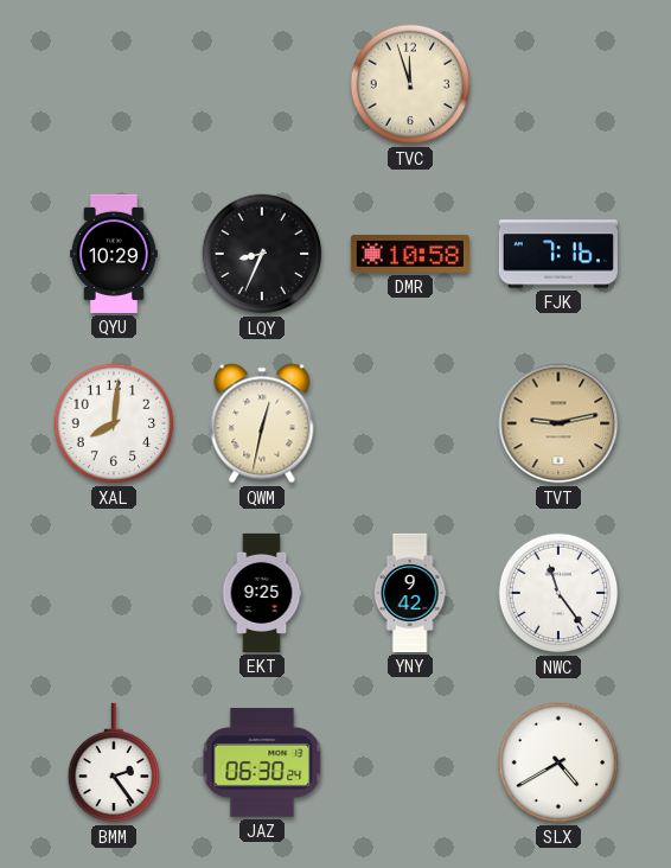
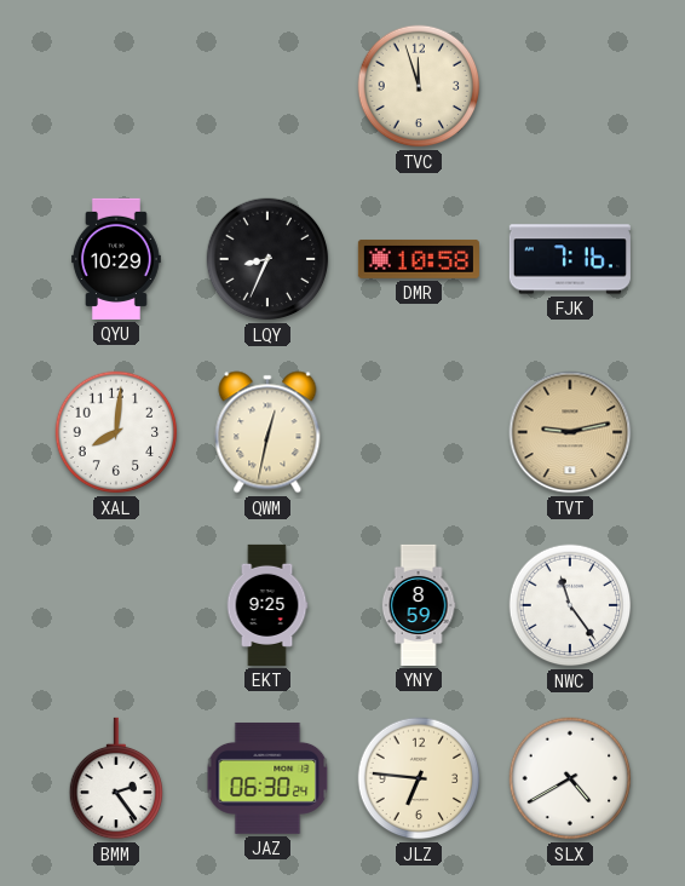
YNY: 9:42 -> 8:59
JLZ: none -> 6:46
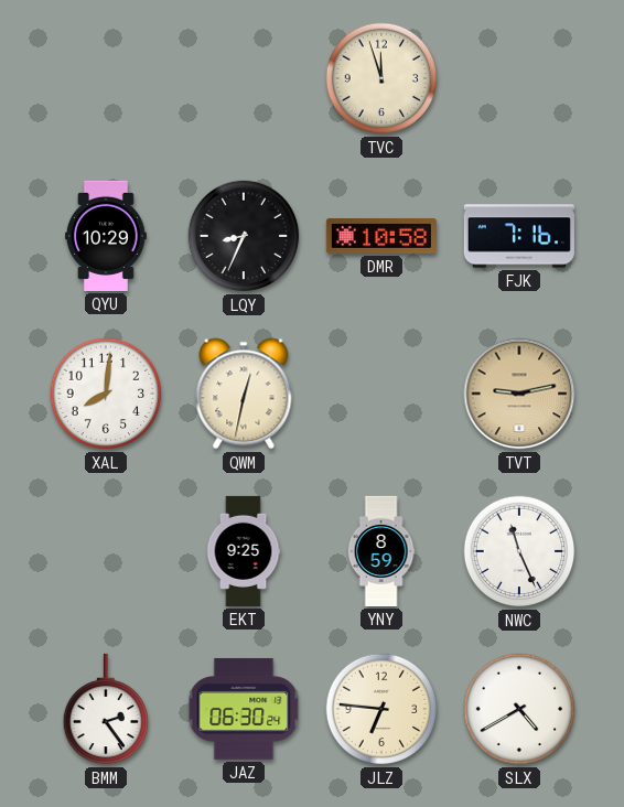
NWC: 11:24 -> 11:26
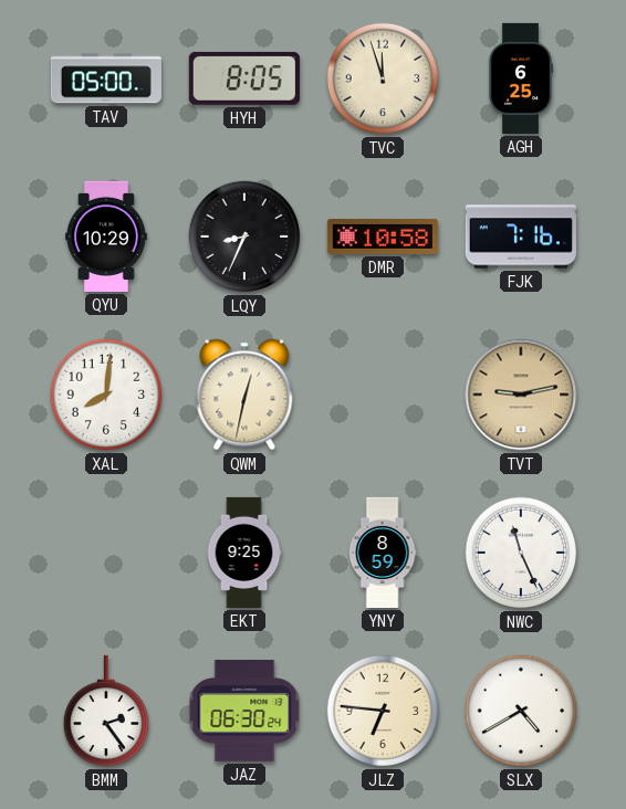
TAV: none -> 05:00
HYH: none -> 8:05
AGH: none -> 6:25
